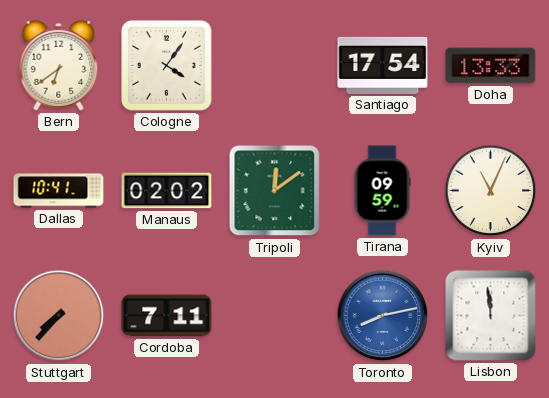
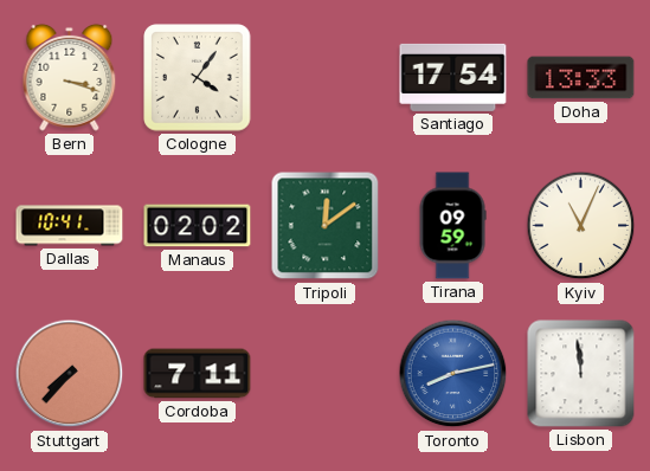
Bern: 6:39 -> 3:18
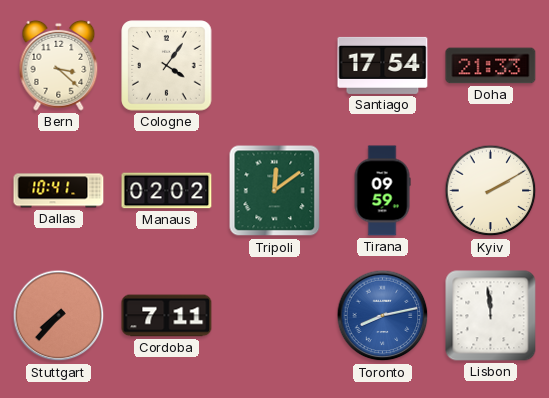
Bern: 3:18 -> 3:22
Doha: 13:33 -> 21:33
Kyiv: 11:04 -> 2:10
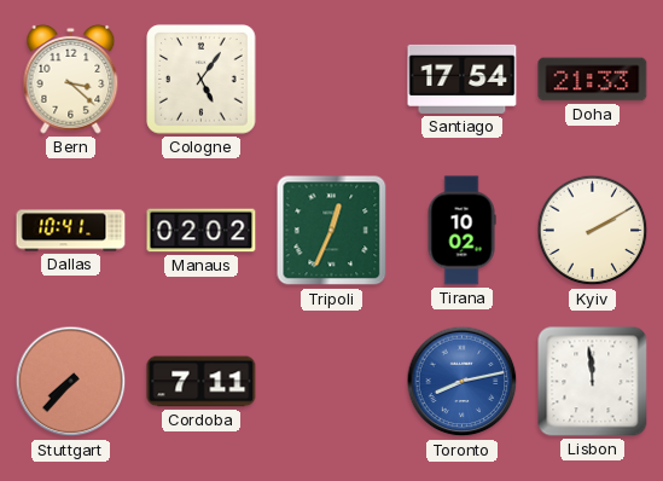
Cologne: 4:06 -> 5:06
Tripoli: 12:09 -> 12:34
Tirana: 09:59 -> 10:02
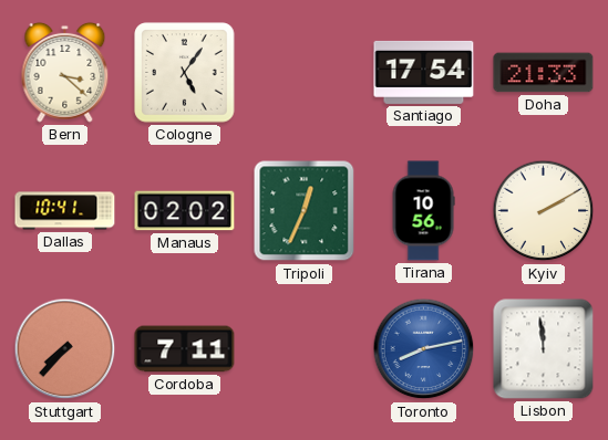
Tirana: 10:02 -> 10:56
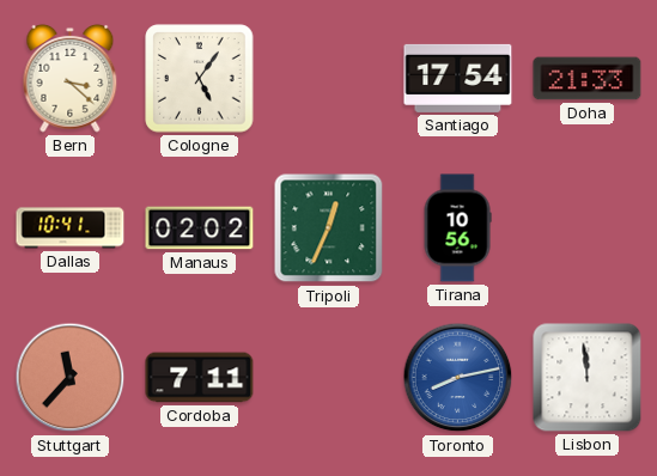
Kyiv: 2:10 -> none
Stuttgart: 7:37 -> 11:37
